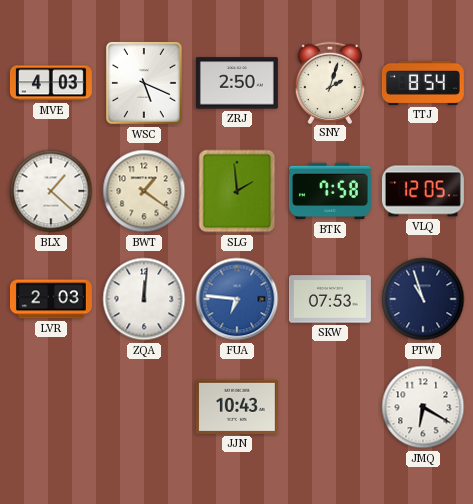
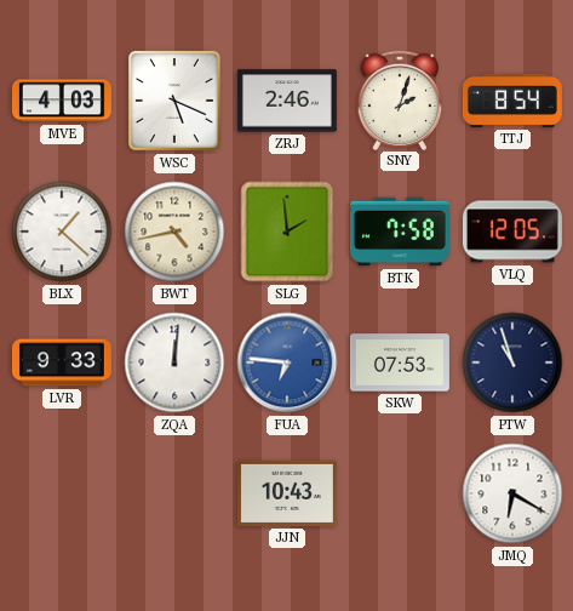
ZRJ: 2:50 -> 2:46
BWT: 1:21 -> 4:43
LVR: 2:03 -> 9:33
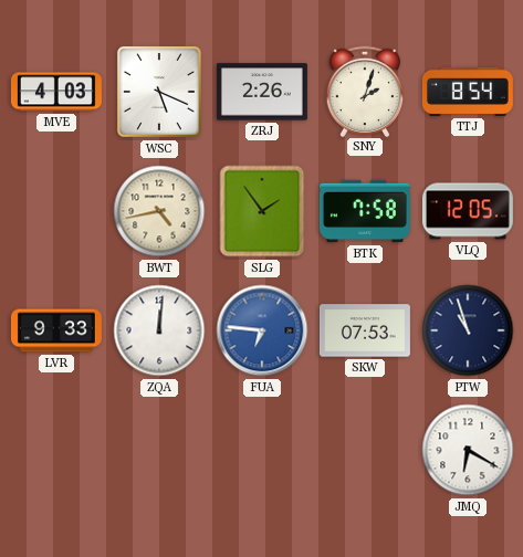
ZRJ: 2:46 -> 2:26
BLX: 1:22 -> none
SLG: 1:59 -> 1:54
JJN: 10:43 -> none
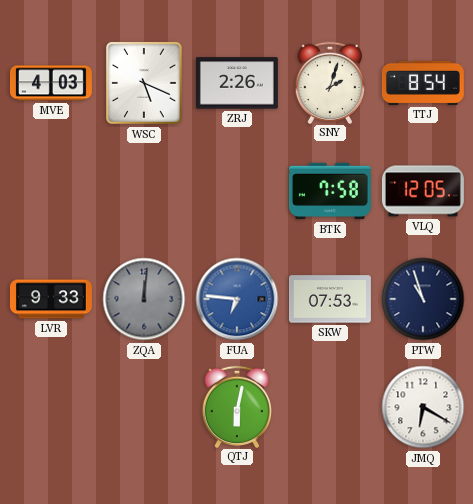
BWT: 4:43 -> none
SLG: 1:54 -> none
ZQA dial: white -> grey
QTJ: none -> 6:02
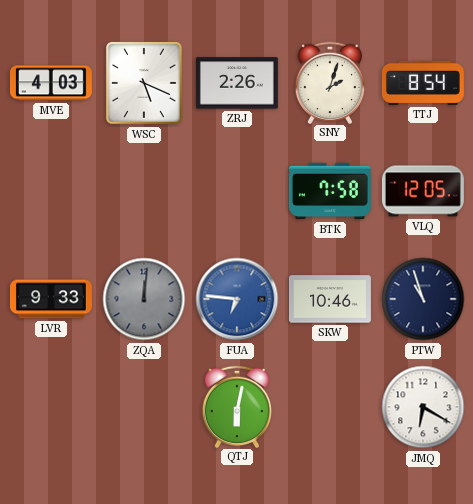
SKW: 07:53 -> 10:46
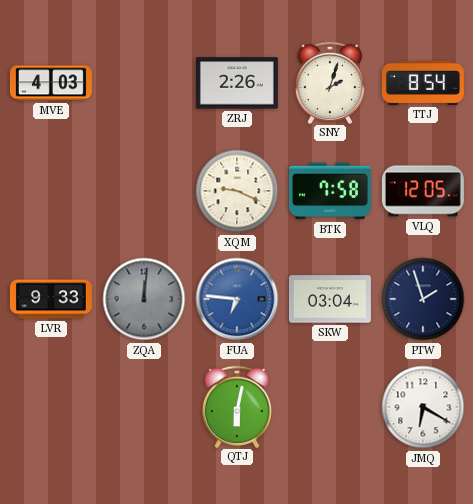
WSC: 5:19 -> none
XQM: none -> 9:19
SKW: 10:46 -> 03:04
PTW: 10:57 -> 1:57
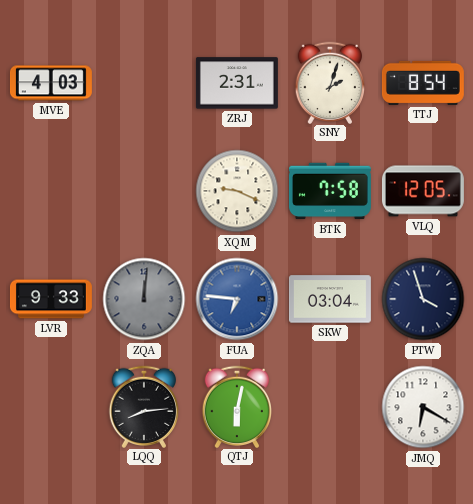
ZRJ: 2:26 -> 2:31
PTW: 1:57 -> 3:57
LQQ: none -> 8:14
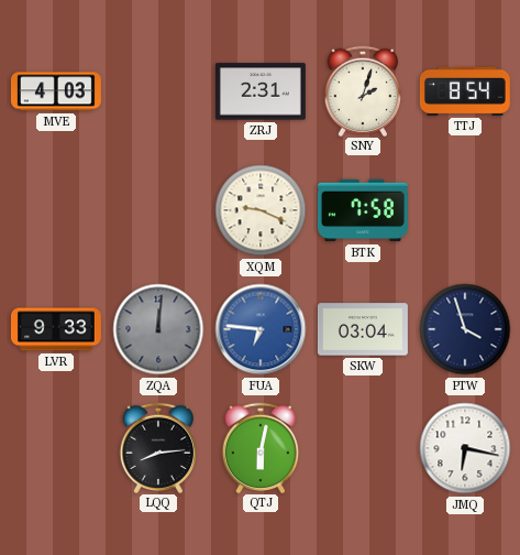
VLQ: 12:05 -> none
JMQ: 6:20 -> 6:17
